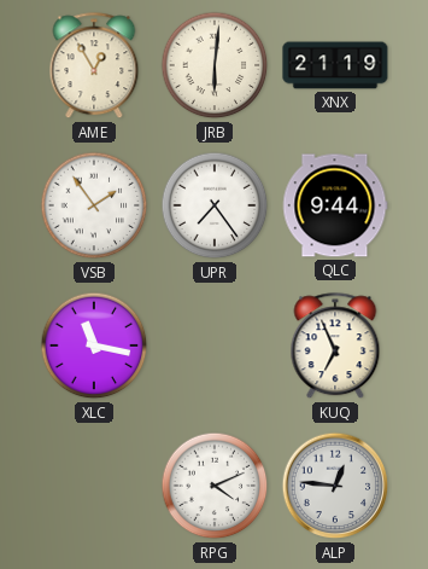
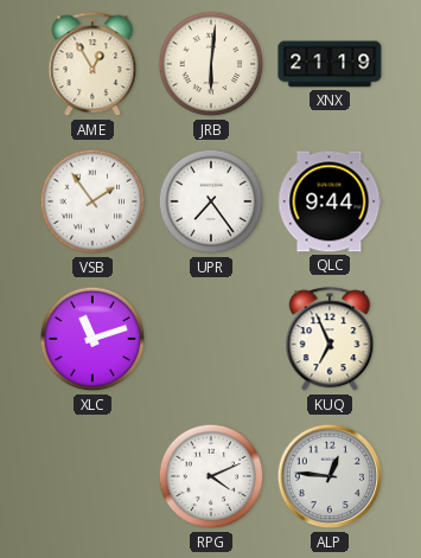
XLC: 11:17 -> 11:12
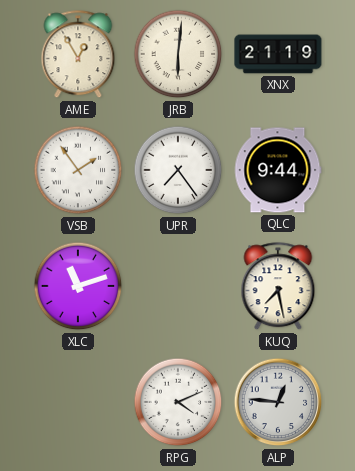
KUQ: 6:56 -> 7:28
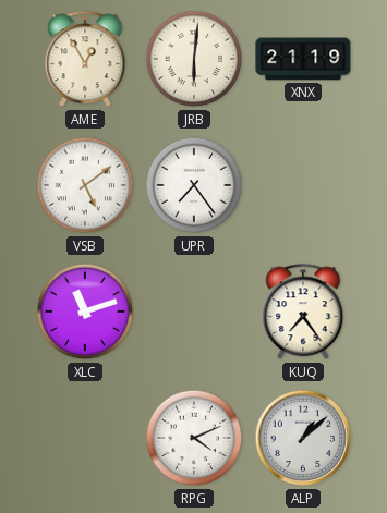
VSB: 1:54 -> 5:09
QLC: 9:44 -> none
KUQ: 7:28 -> 7:24
ALP: 12:46 -> 1:08
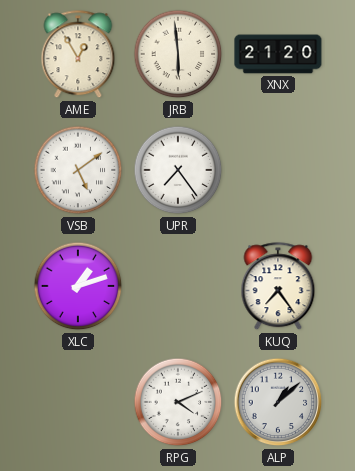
JRB: 6:01 -> 5:59
XNX: 21:19 -> 21:20
XLC: 11:12 -> 1:12
